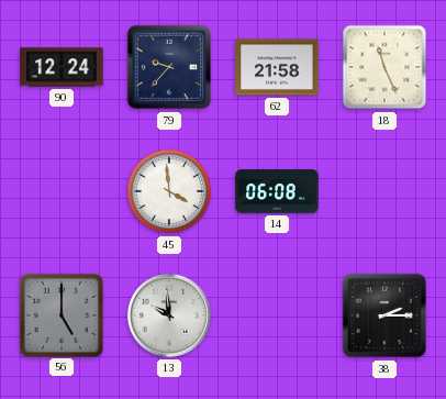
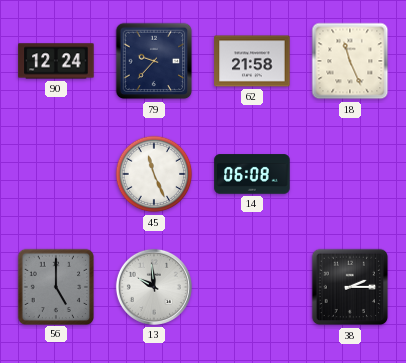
45: 3:59 -> 11:26
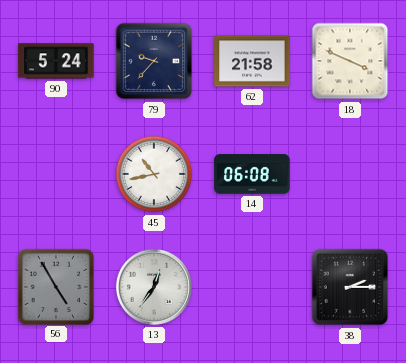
90: 12:24 -> 5:24
18: 11:26 -> 3:49
45: 11:26 -> 10:43
56: 5:00 -> 4:55
13: 9:59 -> 12:36
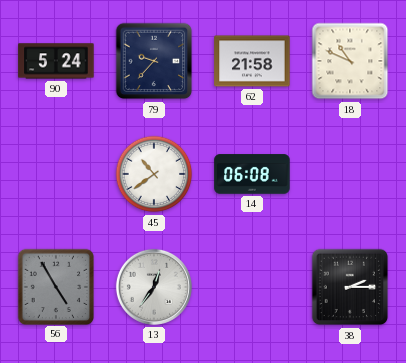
18: 3:49 -> 10:49
45: 10:43 -> 10:39
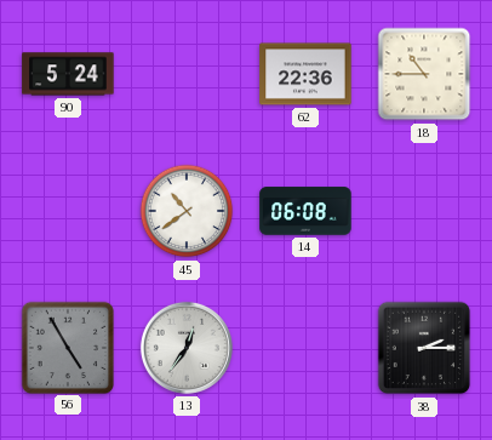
79: 9:37 -> none
62: 21:58 -> 22:36
18: 10:49 -> 10:45
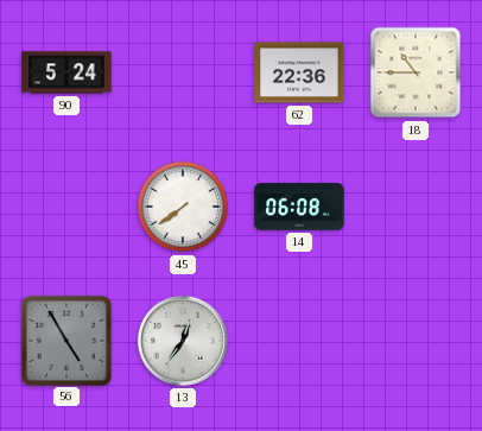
45: 10:39 -> 7:39
38: 2:15 -> none
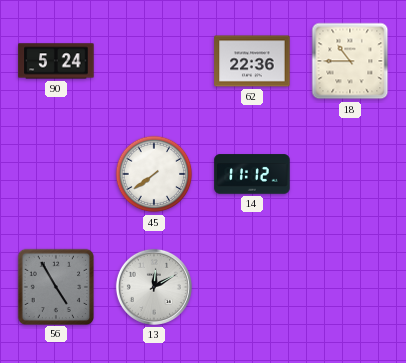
14: 06:08 -> 11:12
13: 12:36 -> 12:10
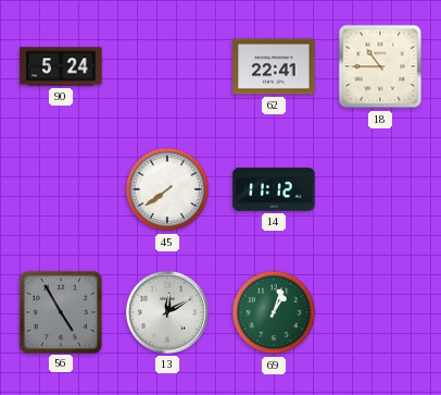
62: 22:36 -> 22:41
69: none -> 1:03
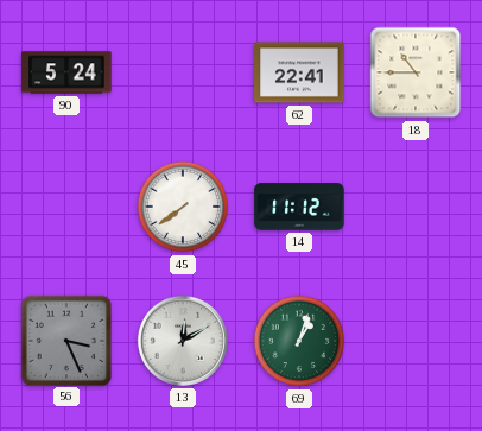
56: 4:55 -> 3:26
